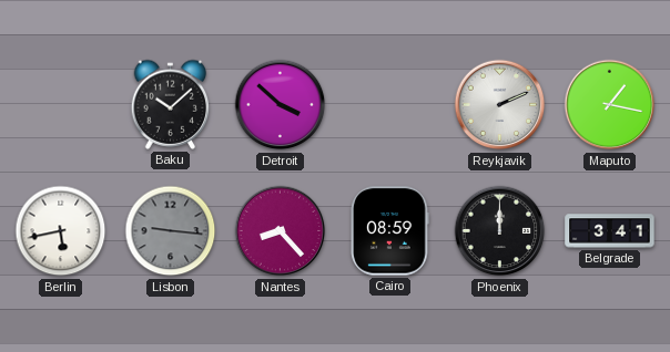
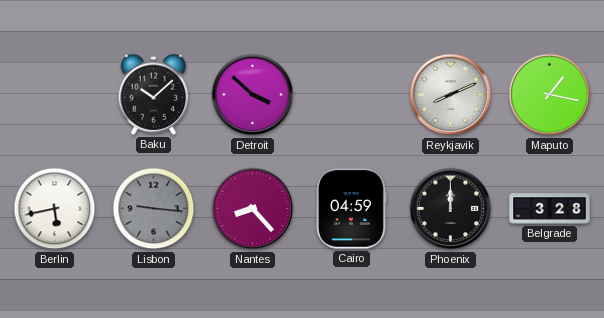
Reykjavik: 2:11 -> 8:11
Cairo: 08:59 -> 04:59
Belgrade: 3:41 -> 3:28
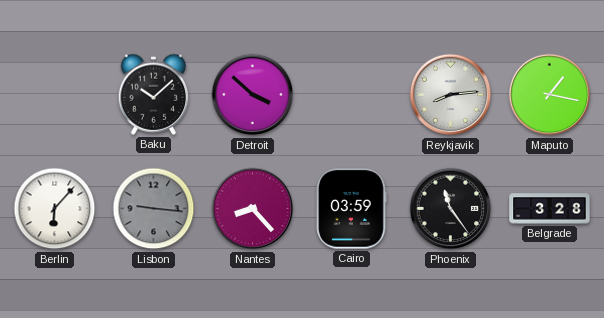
Reykjavik: 8:11 -> 8:14
Berlin: 5:43 -> 6:07
Cairo: 04:59 -> 03:59
Phoenix: 12:00 -> 11:24
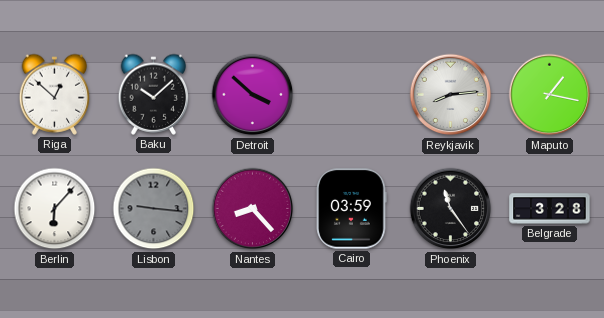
Riga: none -> 12:52
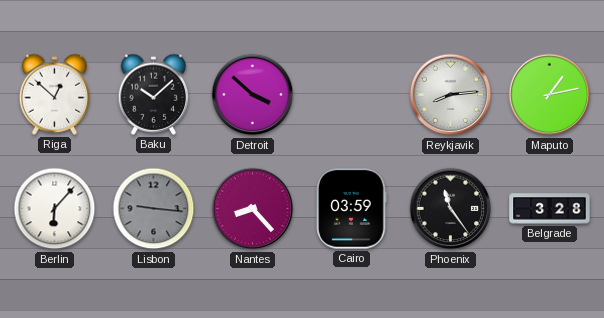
Maputo: 1:17 -> 1:13
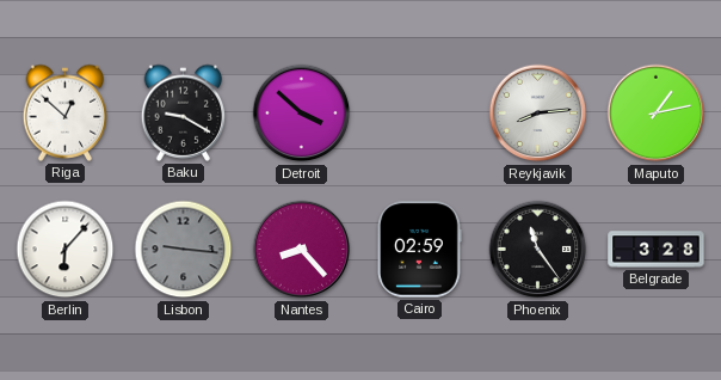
Baku: 10:08 -> 9:20
Cairo: 03:59 -> 02:59
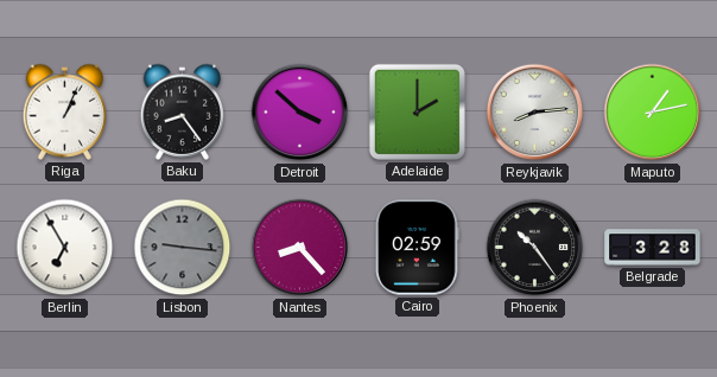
Riga: 12:52 -> 1:04
Baku: 9:20 -> 8:24
Adelaide: none -> 2:00
Berlin: 6:07 -> 6:55
Phoenix: 11:24 -> 10:24
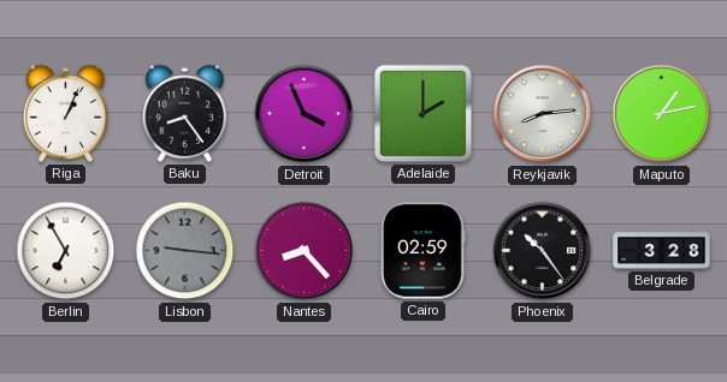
Detroit: 3:52 -> 3:56
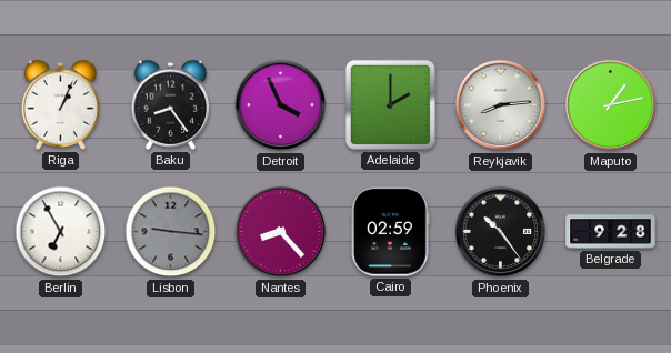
Belgrade: 3:28 -> 9:28
